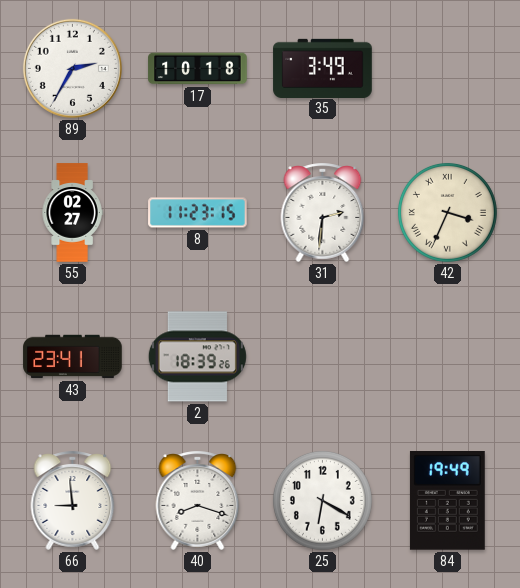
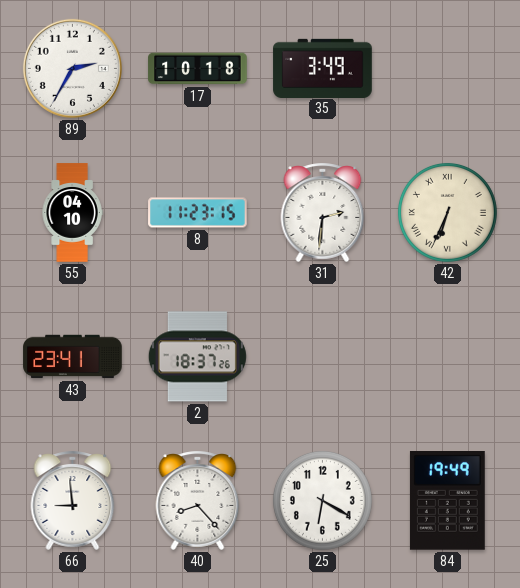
55: 02:27 -> 04:10
42: 3:34 -> 6:34
2: 18:39 -> 18:37
40: 8:18 -> 8:23
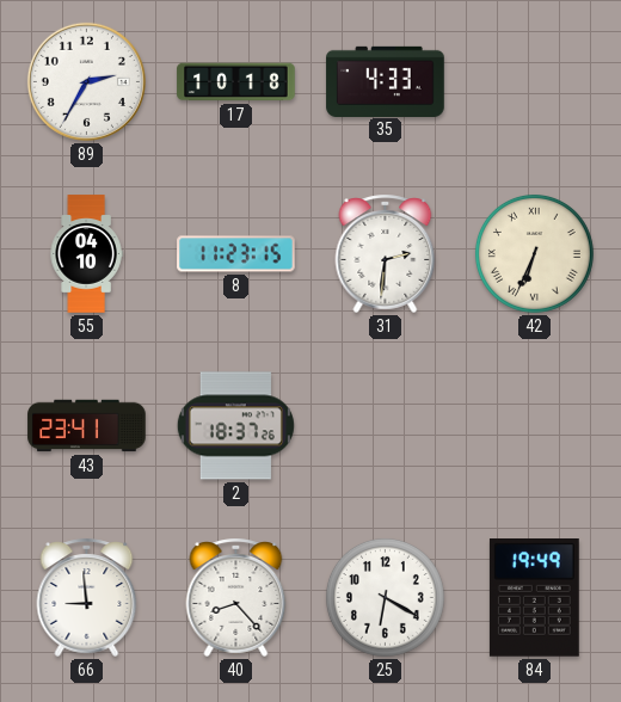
35: 3:49 -> 4:33
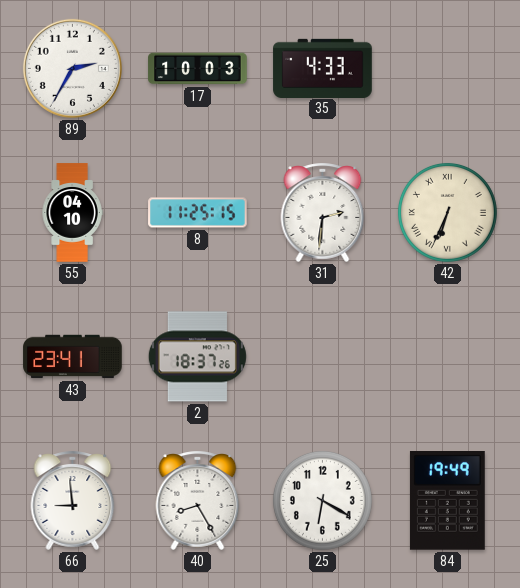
17: 10:18 -> 10:03
8: 11:23 -> 11:25
40: 8:23 -> 8:25
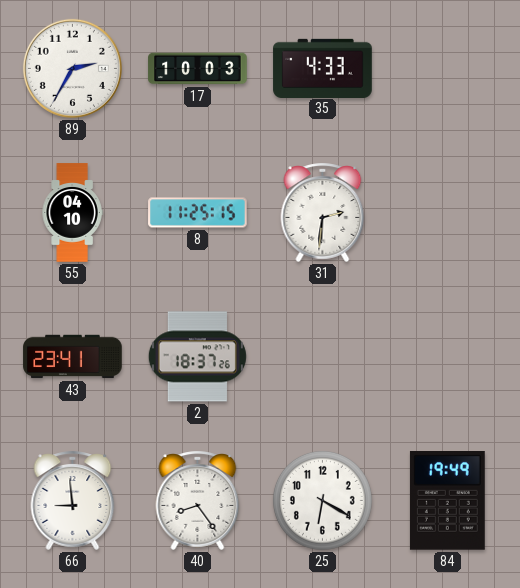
42: 6:34 -> none
40: 8:25 -> 8:24
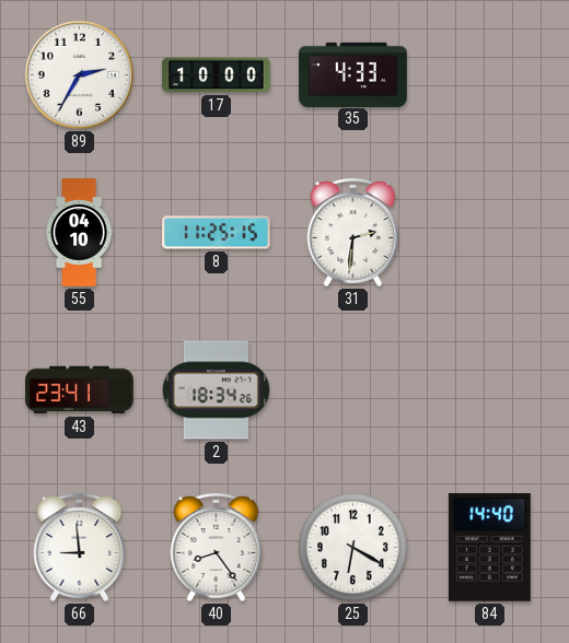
17: 10:03 -> 10:00
2: 18:37 -> 18:34
84: 19:49 -> 14:40
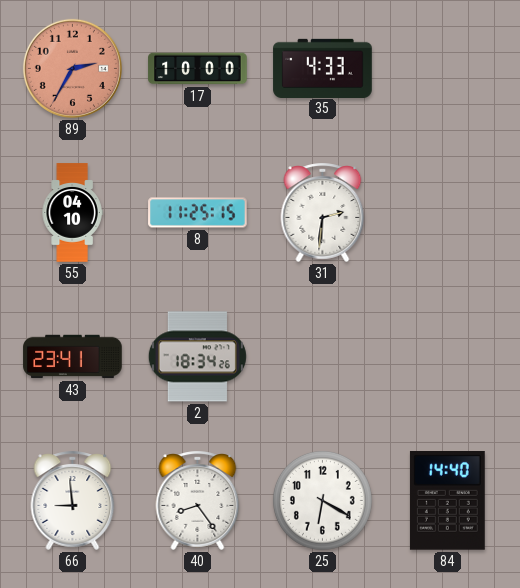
89 dial: white -> salmon
